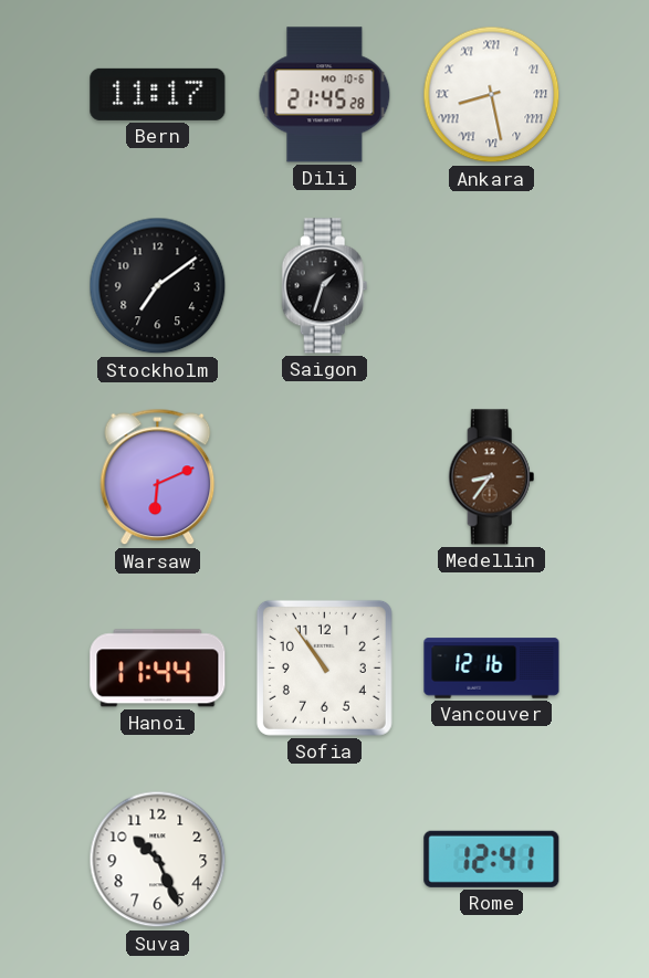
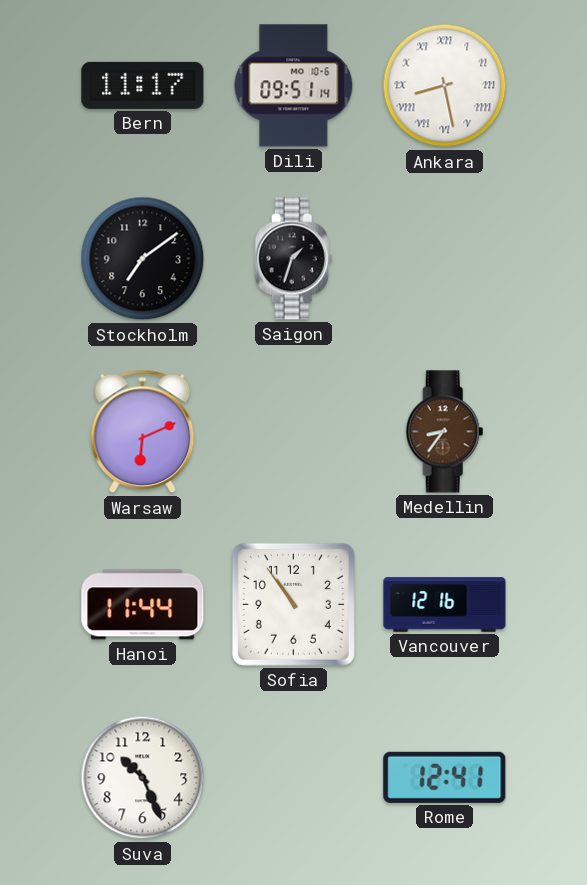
Dili: 21:45 -> 09:51
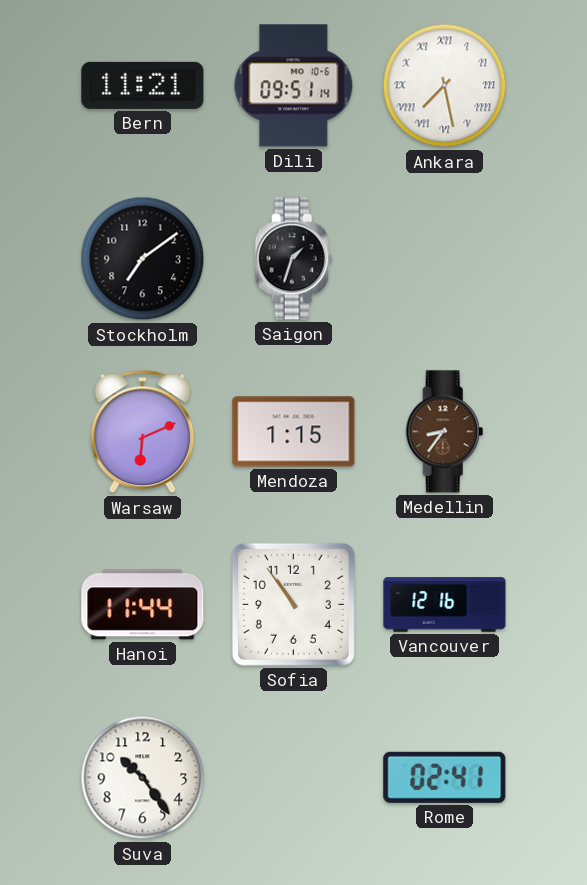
Bern: 11:17 -> 11:21
Ankara: 8:28 -> 7:28
Mendoza: none -> 1:15
Suva: 10:26 -> 10:24
Rome: 12:41 -> 02:41
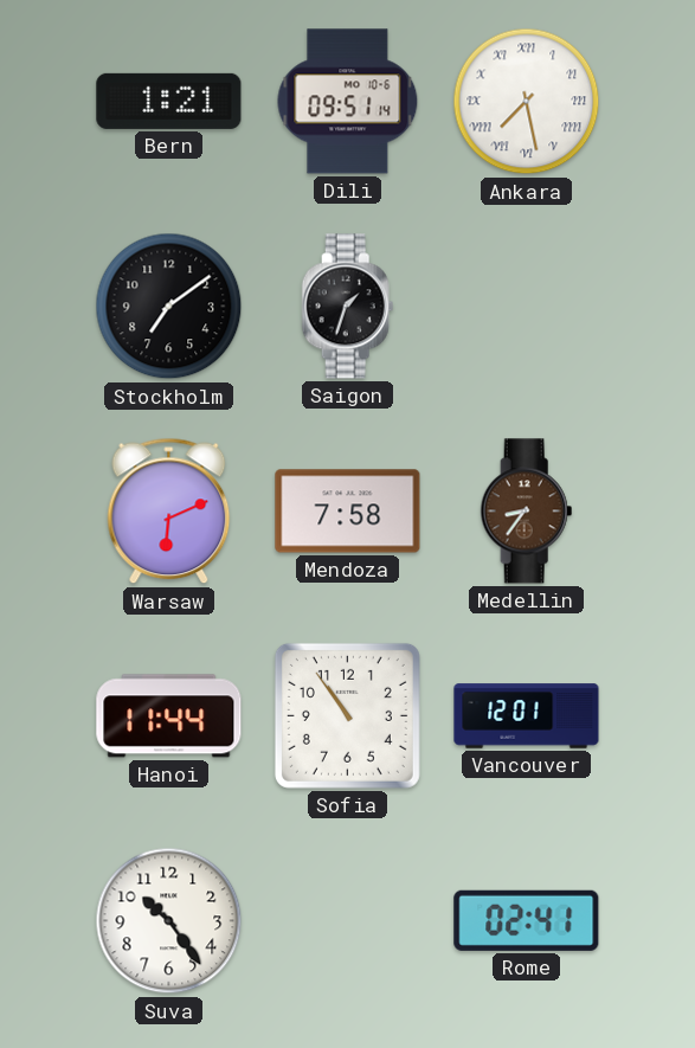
Bern: 11:21 -> 1:21
Mendoza: 1:15 -> 7:58
Vancouver: 12:16 -> 12:01
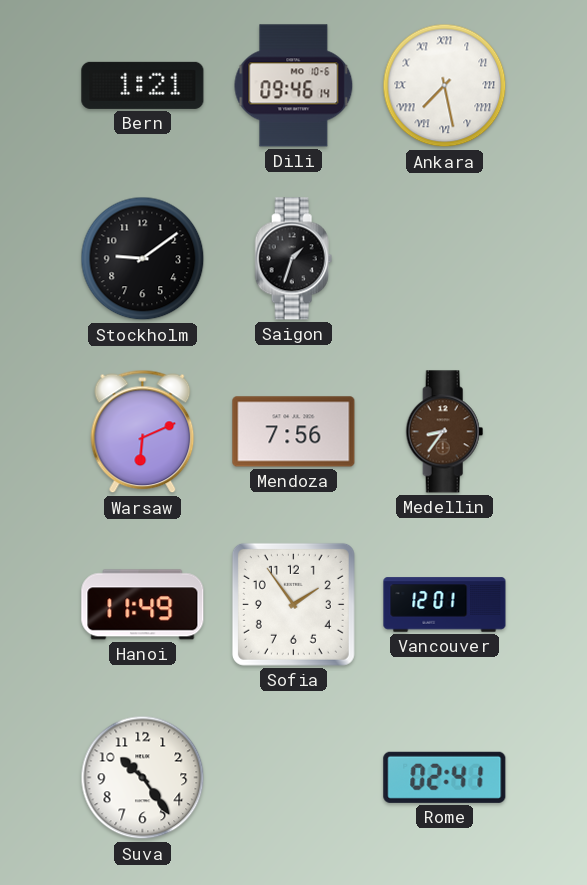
Dili: 09:51 -> 09:46
Stockholm: 7:09 -> 9:09
Mendoza: 7:58 -> 7:56
Hanoi: 11:44 -> 11:49
Sofia: 10:54 -> 1:54
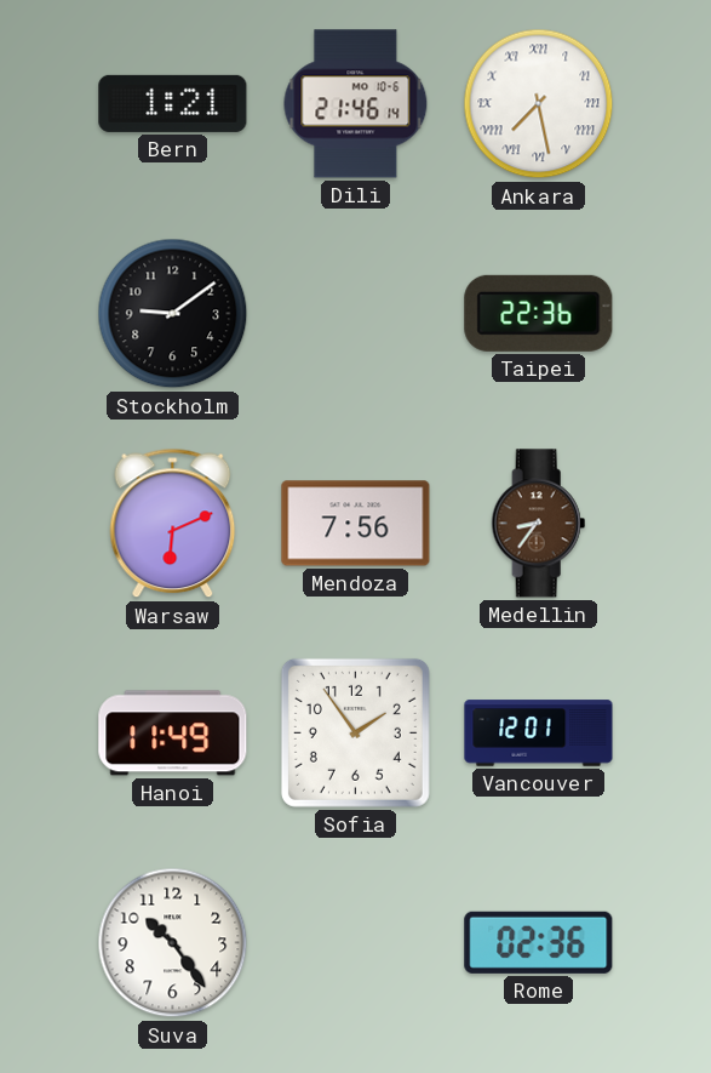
Dili: 09:46 -> 21:46
Saigon: 1:33 -> none
Taipei: none -> 22:36
Rome: 02:41 -> 02:36
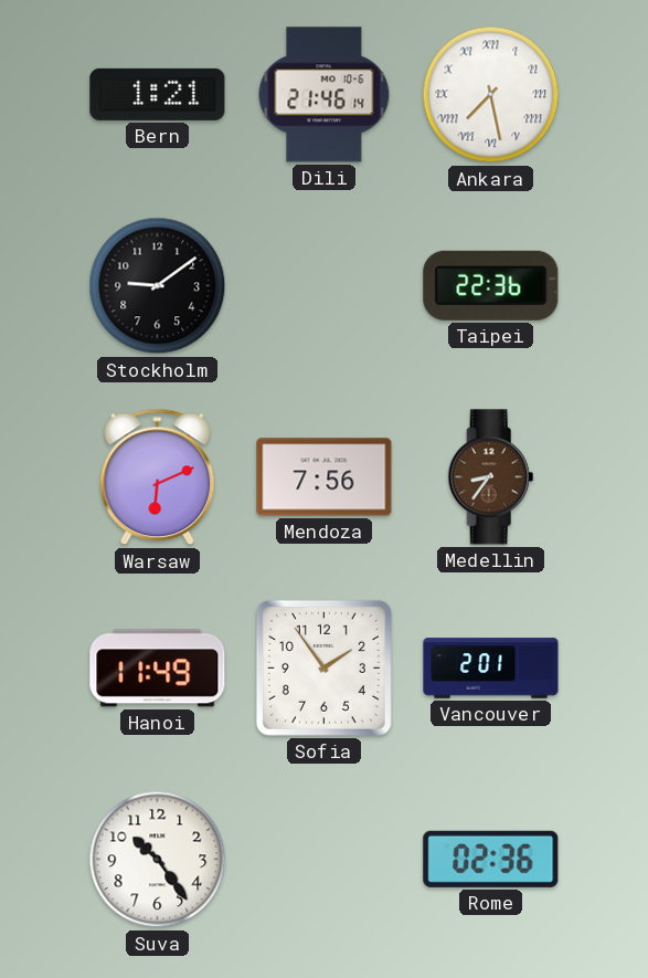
Vancouver: 12:01 -> 2:01
